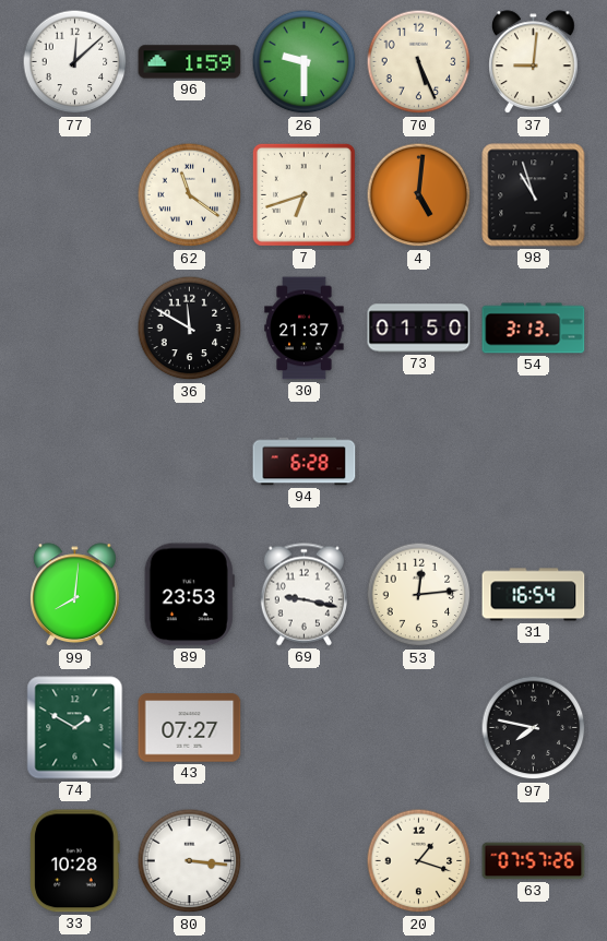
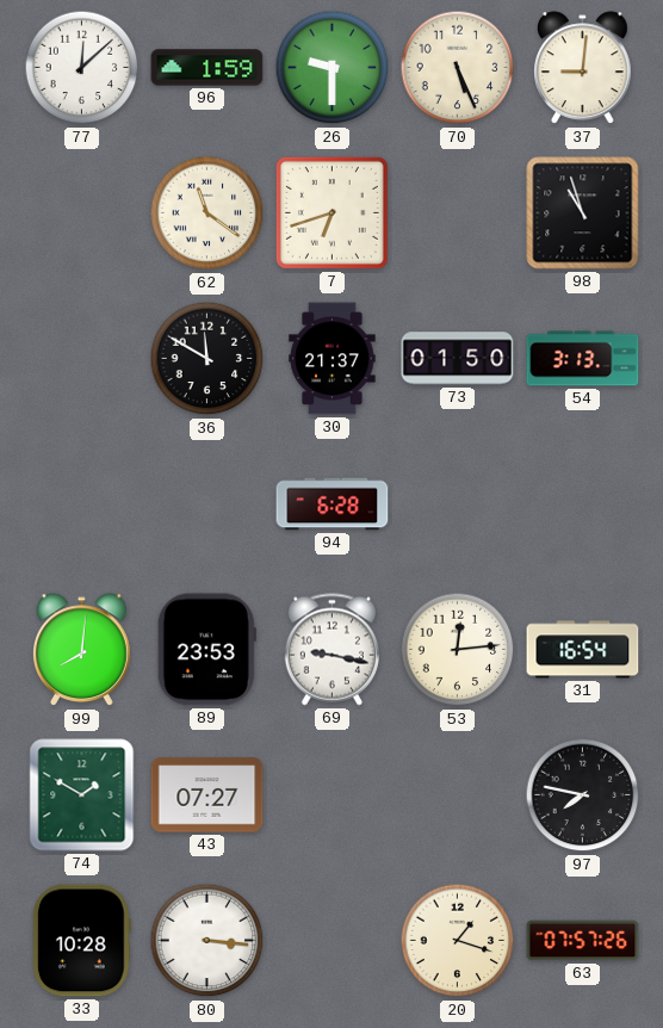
4: 5:01 -> none
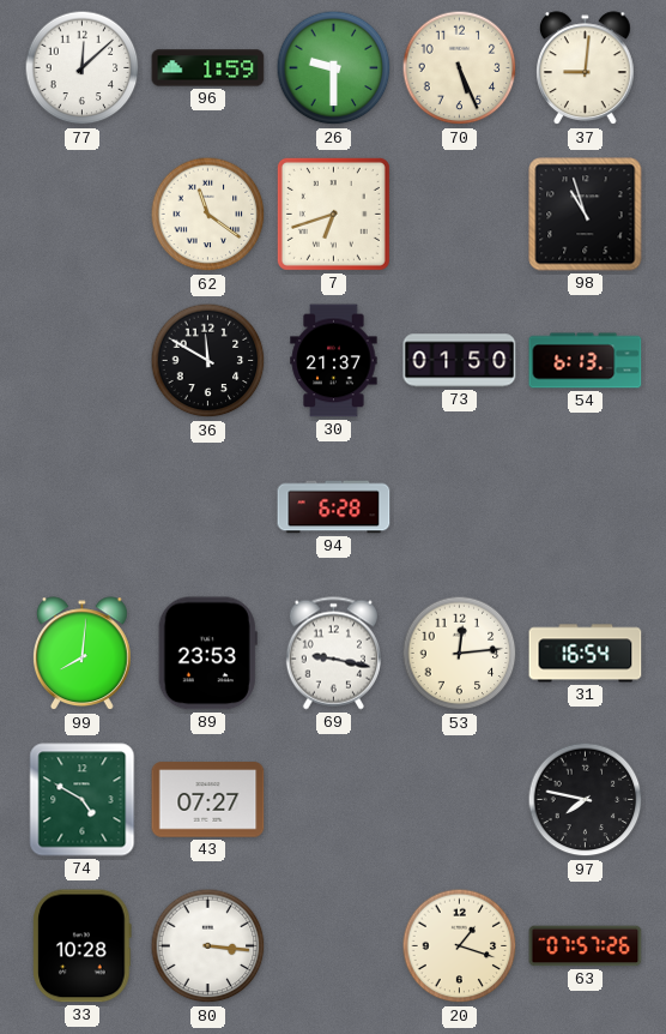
54: 3:13 -> 6:13
74: 1:50 -> 4:50
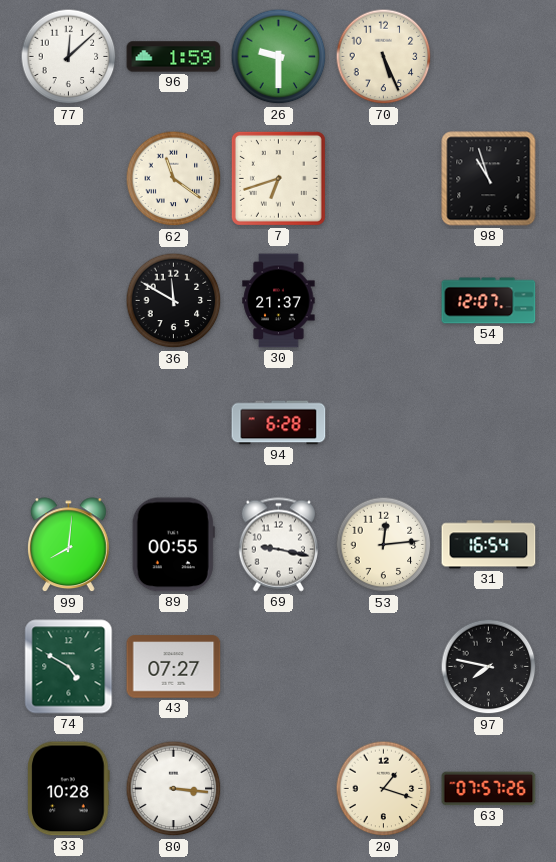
37: 9:01 -> none
73: 01:50 -> none
54: 6:13 -> 12:07
89: 23:53 -> 00:55
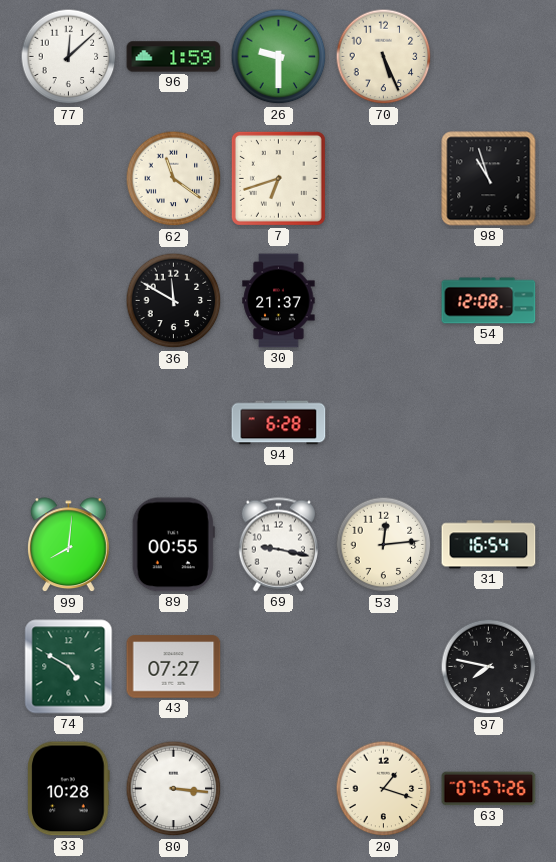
54: 12:07 -> 12:08
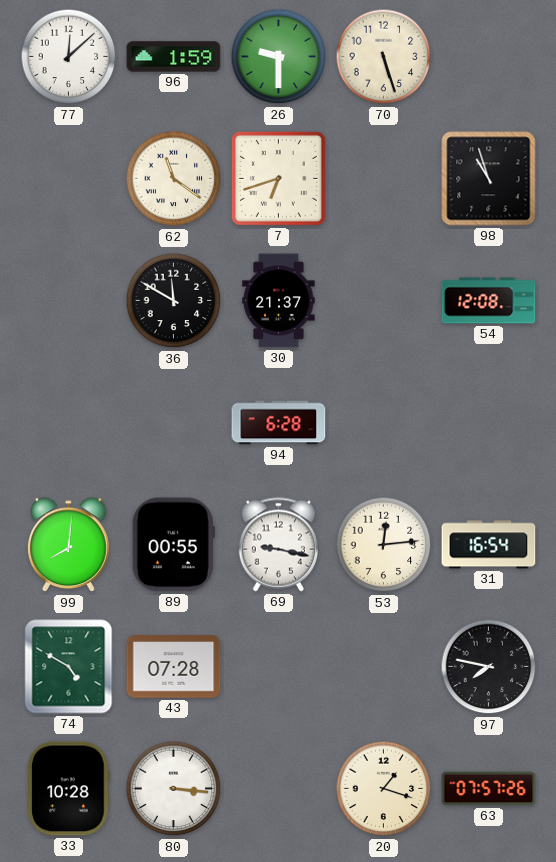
70: 5:26 -> 5:27
43: 07:27 -> 07:28
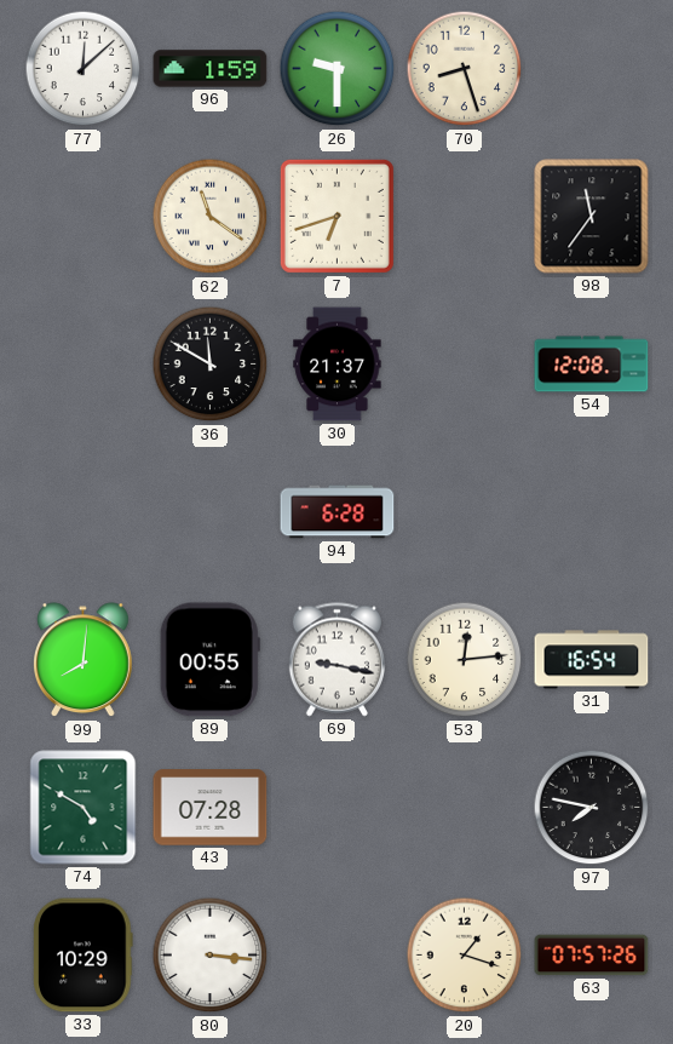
70: 5:27 -> 8:27
98: 10:57 -> 11:36
33: 10:28 -> 10:29
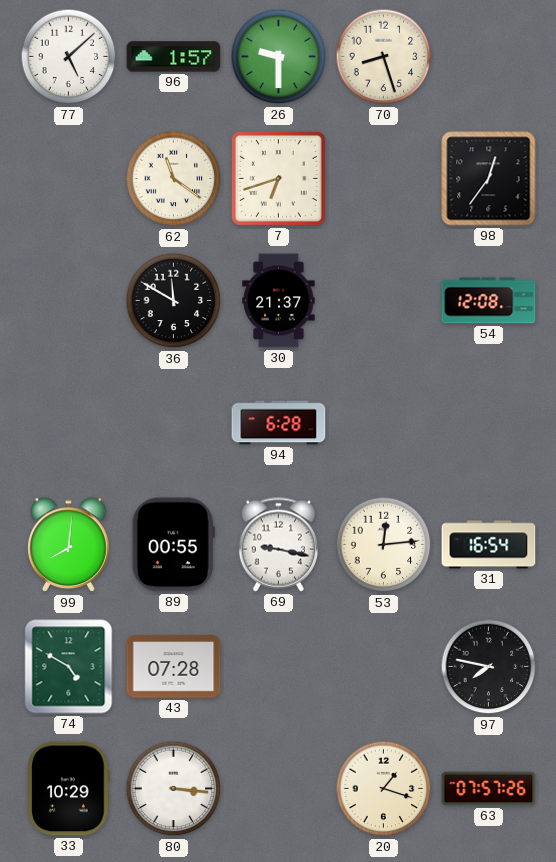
77: 12:08 -> 5:08
96: 1:59 -> 1:57
98: 11:36 -> 12:36
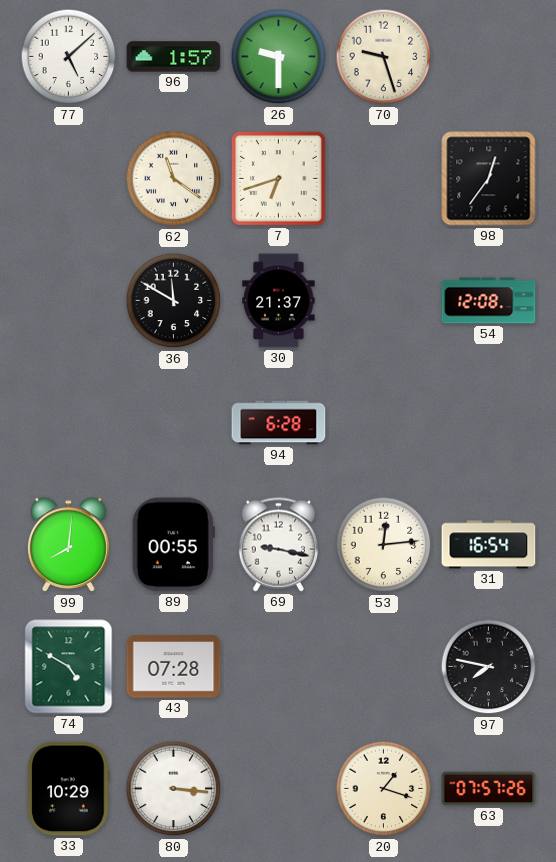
70: 8:27 -> 9:27
